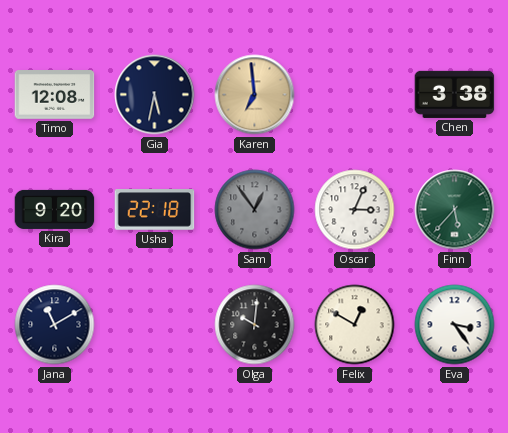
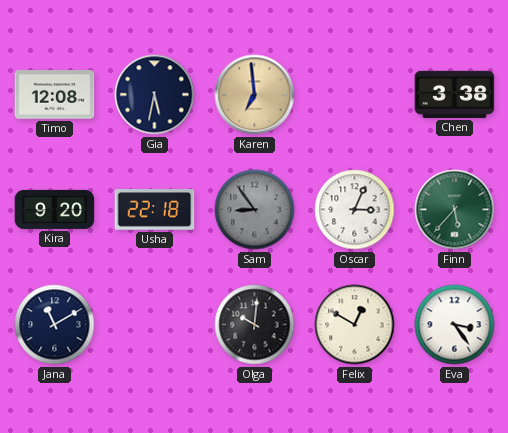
Sam: 12:54 -> 8:54
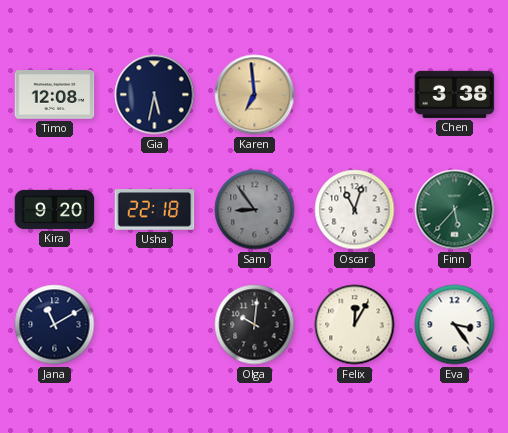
Oscar: 3:04 -> 11:03
Felix: 12:50 -> 12:05
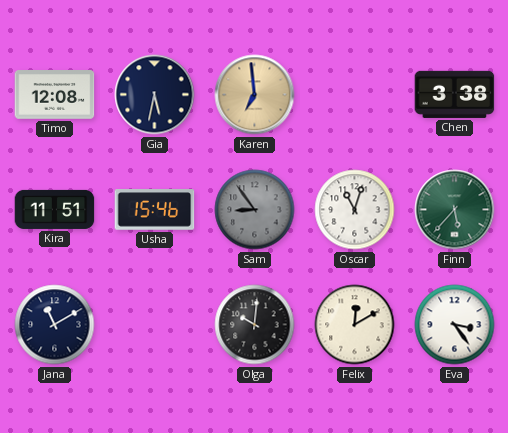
Kira: 9:20 -> 11:51
Usha: 22:18 -> 15:46
Felix: 12:05 -> 12:10
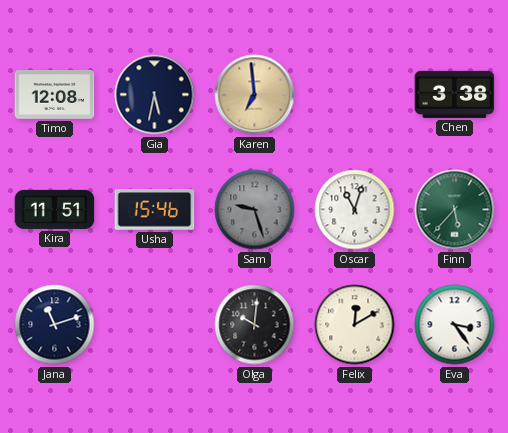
Sam: 8:54 -> 9:27
Jana: 11:10 -> 11:12
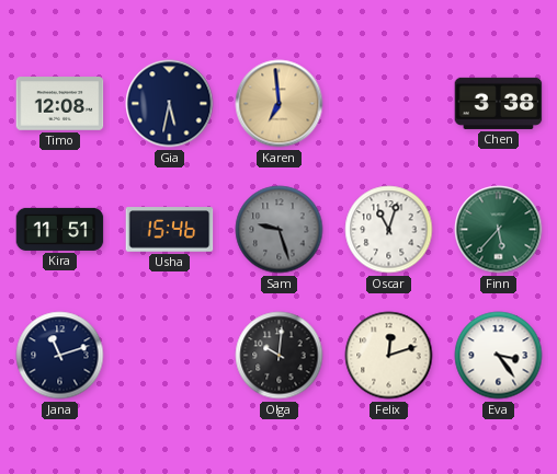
Felix: 12:10 -> 12:12
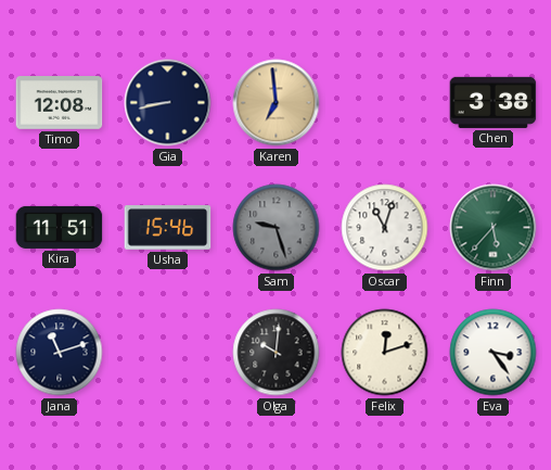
Gia: 5:32 -> 8:43
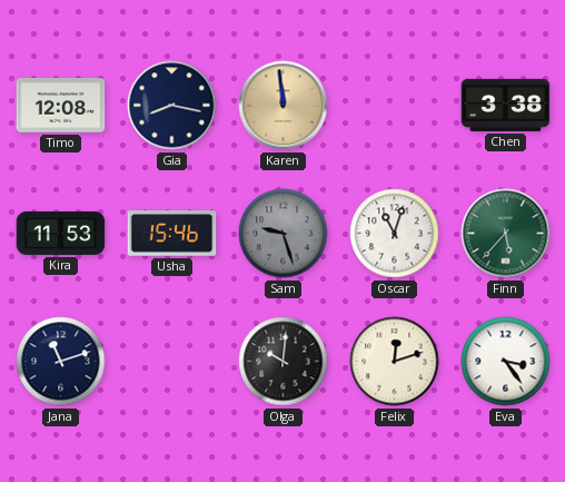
Gia: 8:43 -> 8:17
Karen: 6:59 -> 11:59
Kira: 11:51 -> 11:53
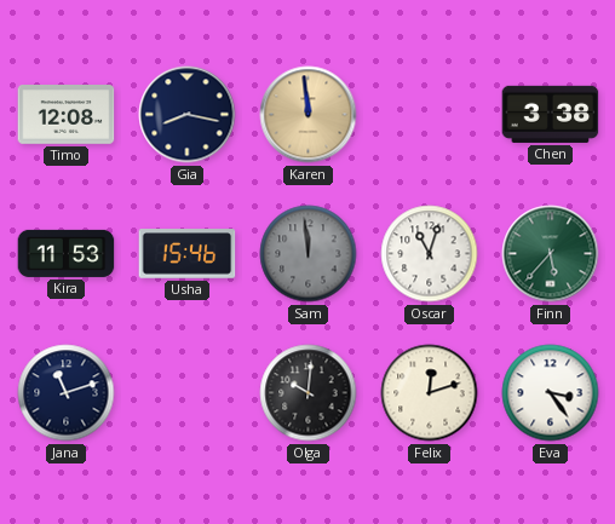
Sam: 9:27 -> 11:59
